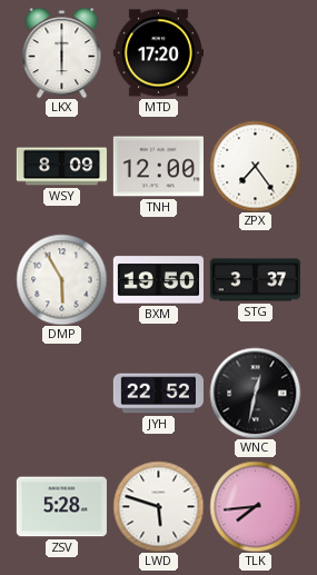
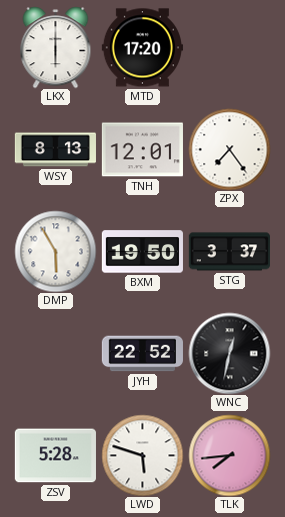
WSY: 8:09 -> 8:13
TNH: 12:00 -> 12:01
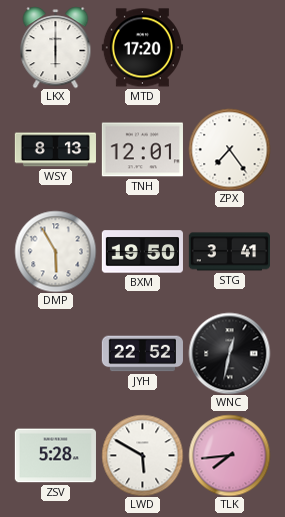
STG: 3:37 -> 3:41
LWD: 5:48 -> 5:50
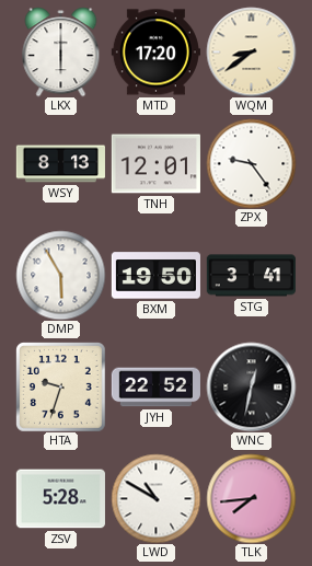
WQM: none -> 8:39
ZPX: 7:24 -> 9:24
HTA: none -> 9:33
LWD: 5:50 -> 10:50
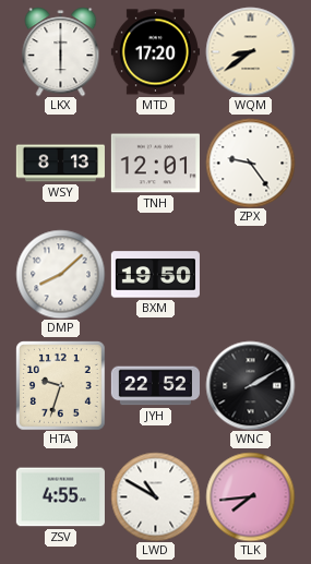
DMP: 5:55 -> 8:08
STG: 3:41 -> none
WNC: 12:32 -> 2:10
ZSV: 5:28 -> 4:55
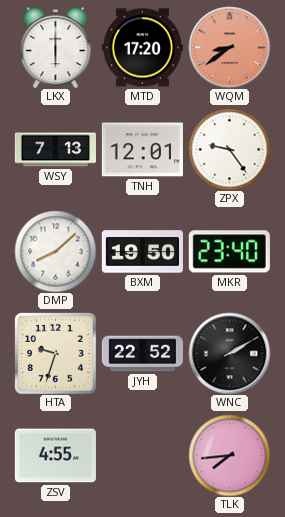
WQM dial: cream -> salmon
WSY: 8:13 -> 7:13
MKR: none -> 23:40
LWD: 10:50 -> none
